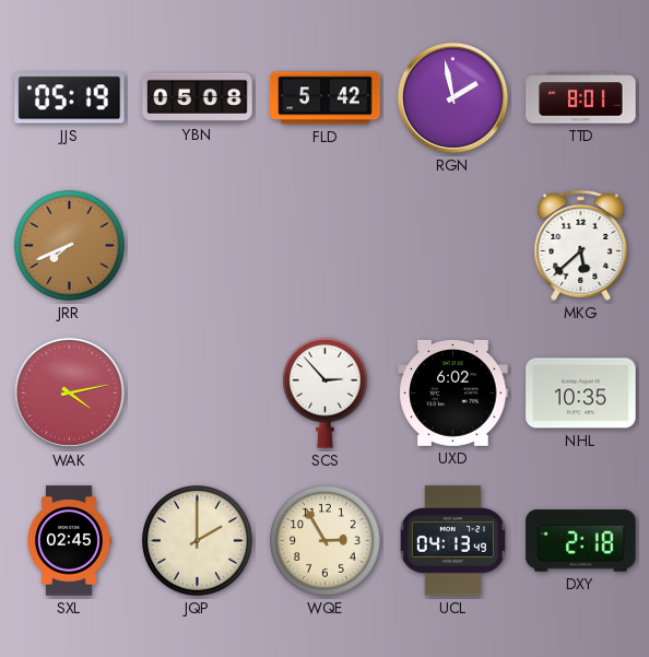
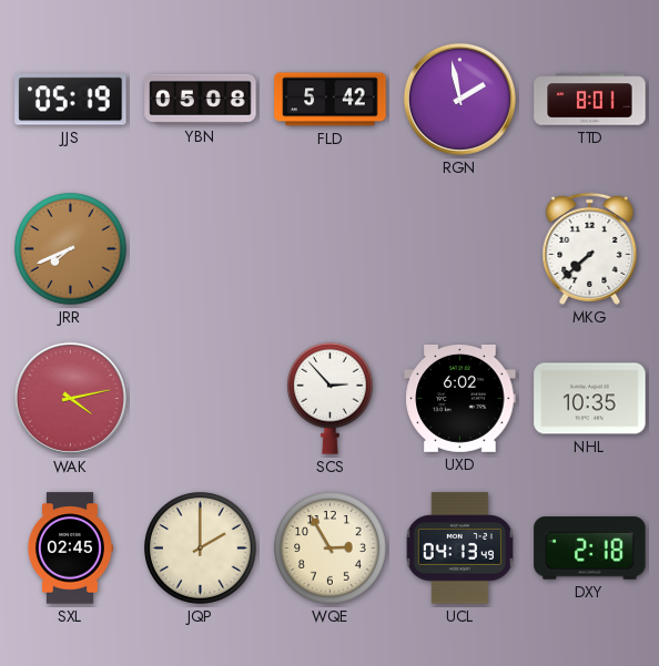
MKG: 5:38 -> 7:38
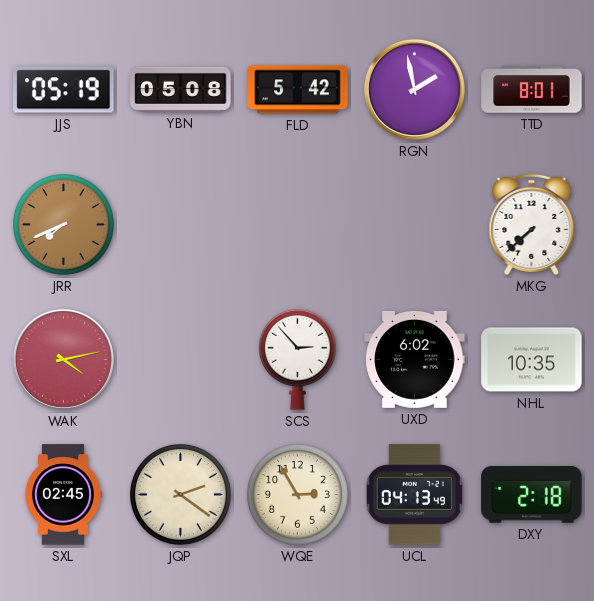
JQP: 2:00 -> 2:21
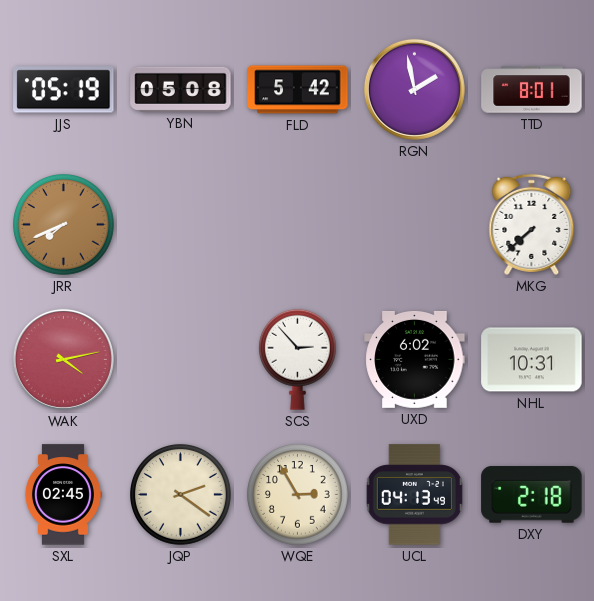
NHL: 10:35 -> 10:31
